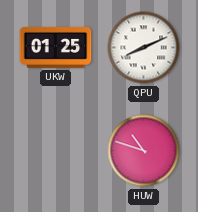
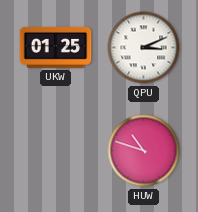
QPU: 8:11 -> 3:11
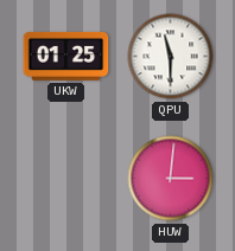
QPU: 3:11 -> 11:30
HUW: 10:48 -> 3:01
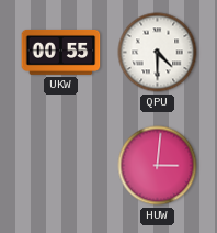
UKW: 01:25 -> 00:55
QPU: 11:30 -> 4:30
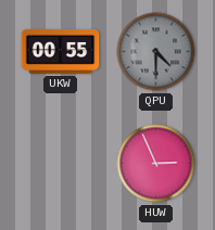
QPU dial: white -> grey
HUW: 3:01 -> 2:56
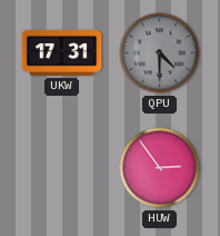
UKW: 00:55 -> 17:31
HUW: 2:56 -> 2:54
